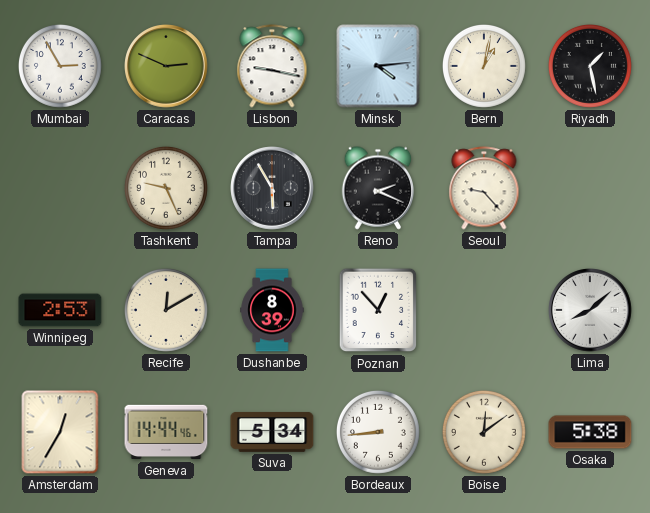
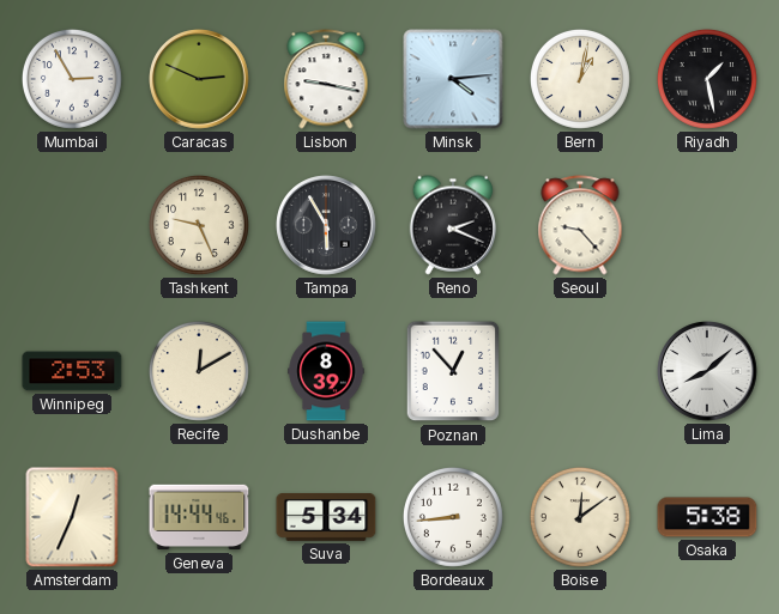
Amsterdam: 12:35 -> 12:34
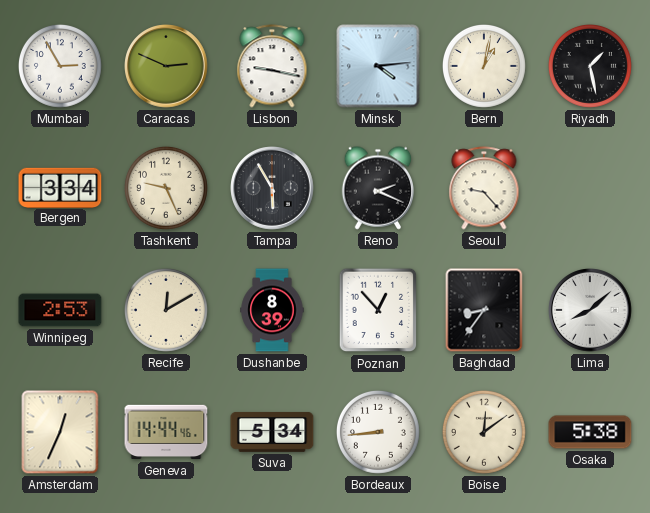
Bergen: none -> 3:34
Baghdad: none -> 8:36
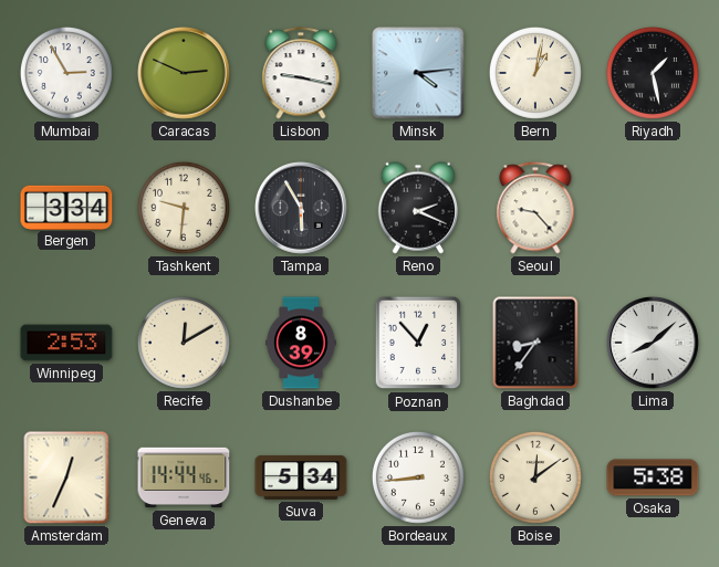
Tashkent: 9:26 -> 9:31
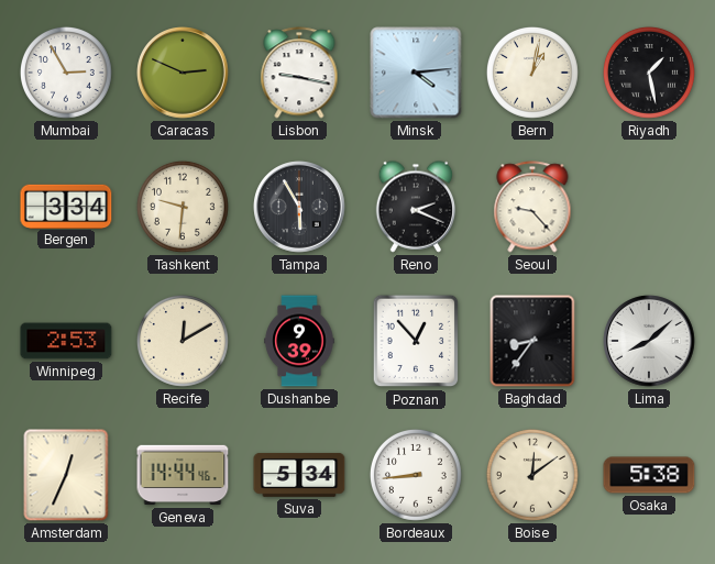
Dushanbe: 8:39 -> 9:39
